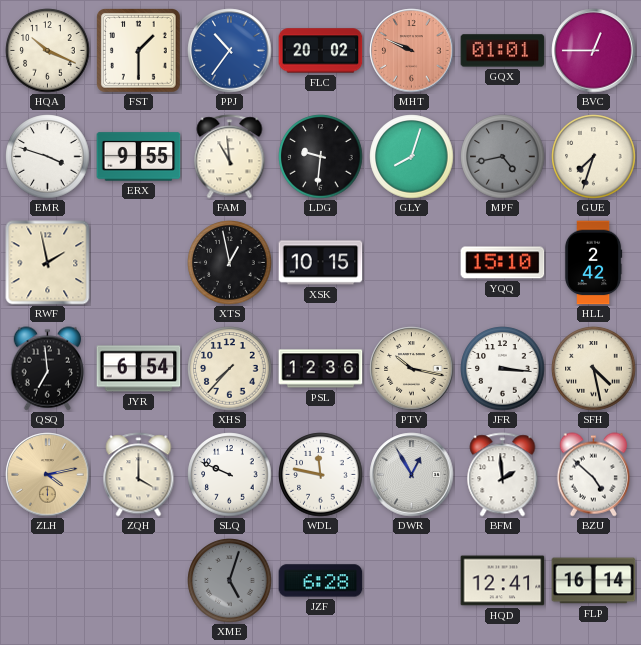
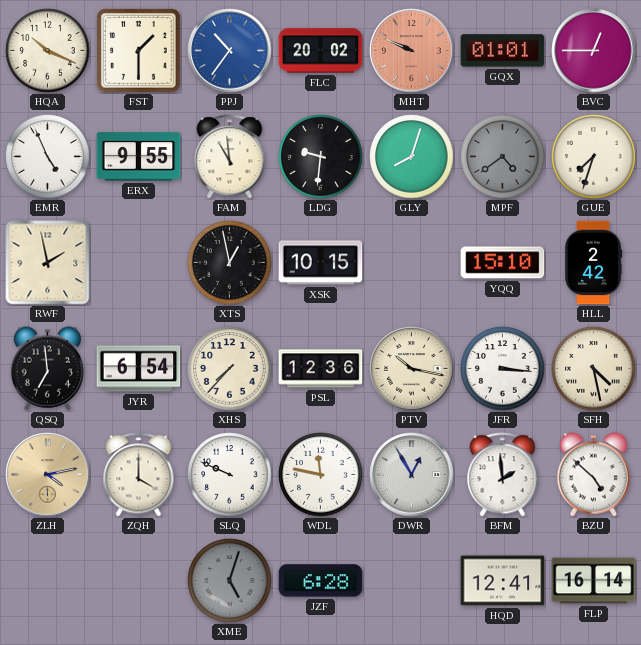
EMR: 3:48 -> 4:56
MPF: 4:43 -> 4:39
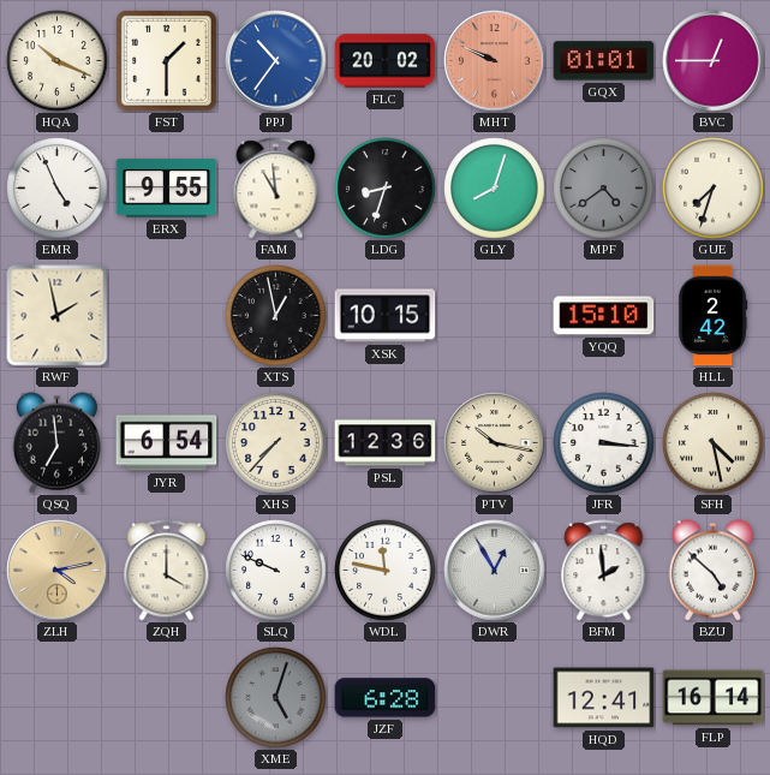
LDG: 9:31 -> 8:33
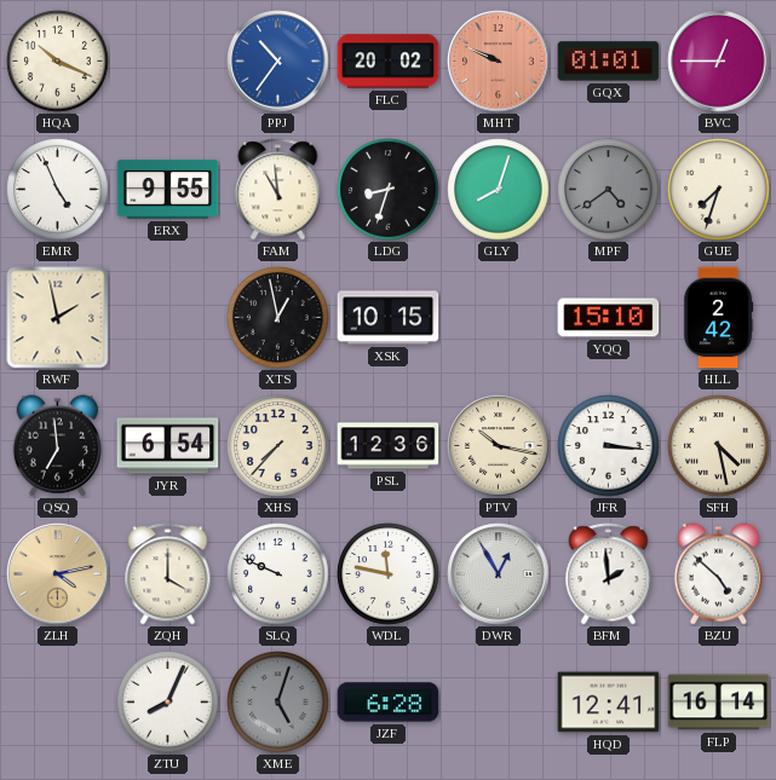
FST: 1:30 -> none
ZTU: none -> 8:04
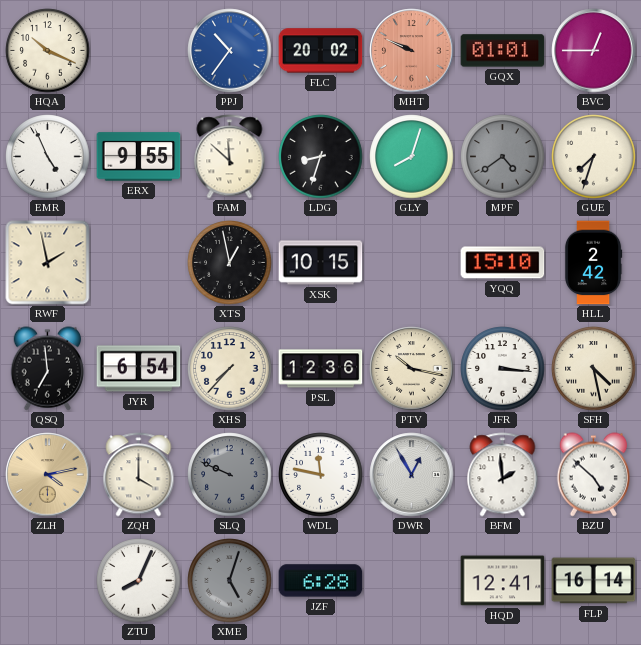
FAM: 10:59 -> 11:52
SLQ dial: white -> grey
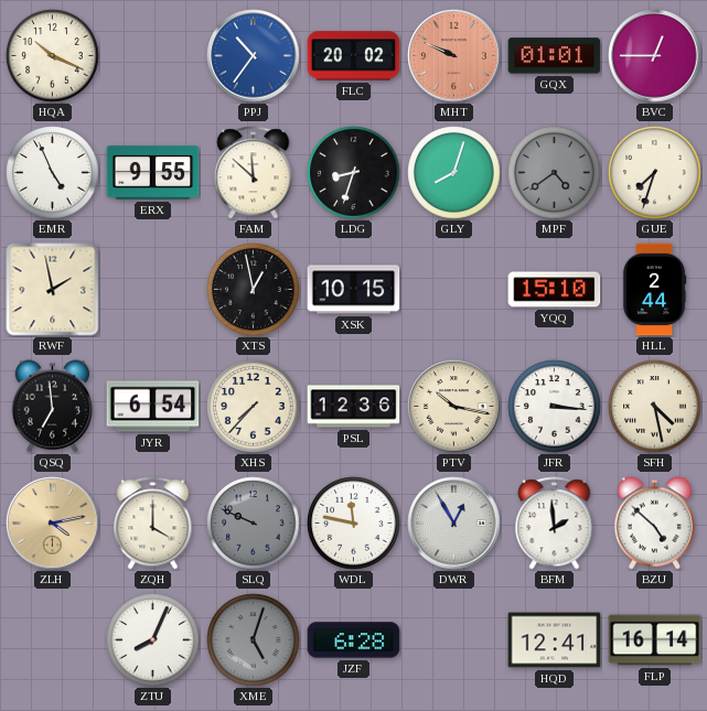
HLL: 2:42 -> 2:44
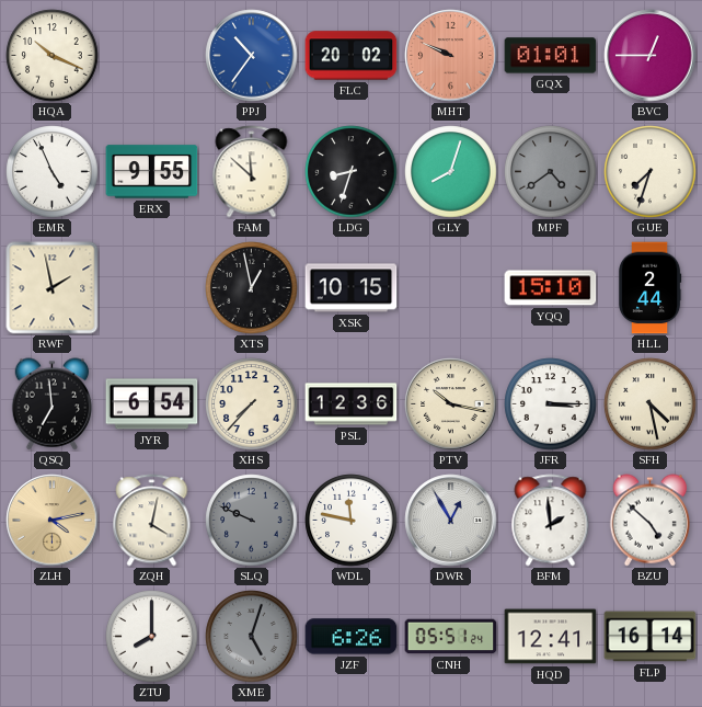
JFR: 3:16 -> 3:15
ZQH: 4:00 -> 4:02
ZTU: 8:04 -> 8:00
JZF: 6:28 -> 6:26
CNH: none -> 05:51
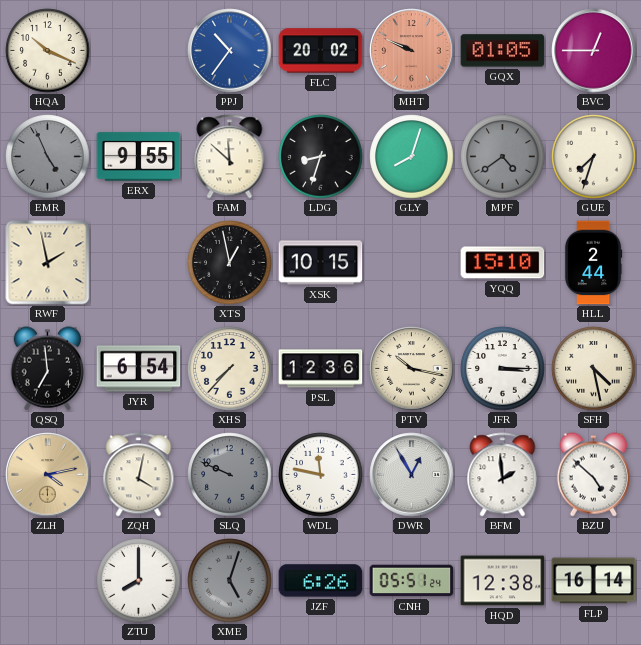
GQX: 01:01 -> 01:05
EMR dial: white -> grey
HQD: 12:41 -> 12:38
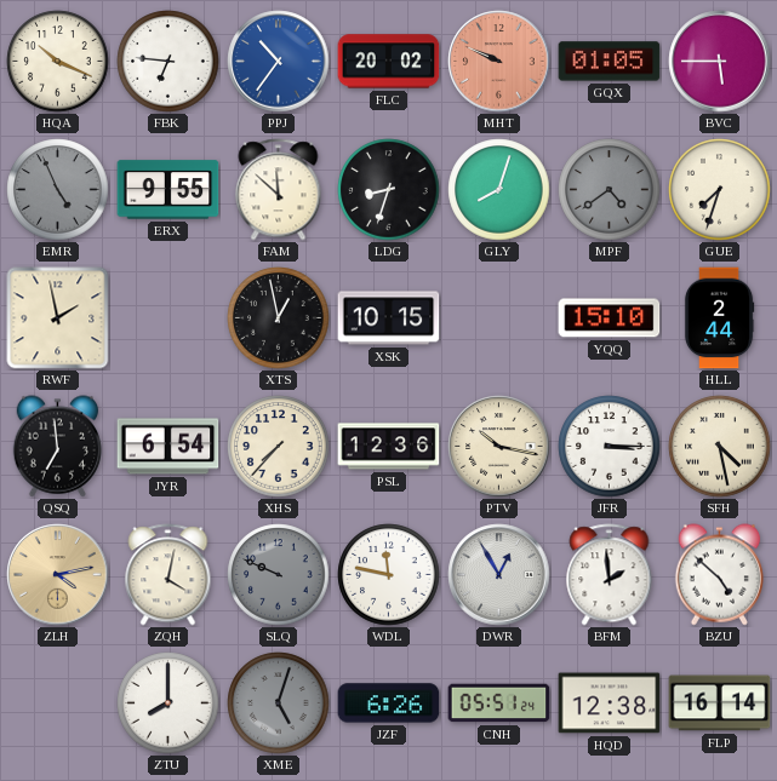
FBK: none -> 6:46
BVC: 12:45 -> 5:45
